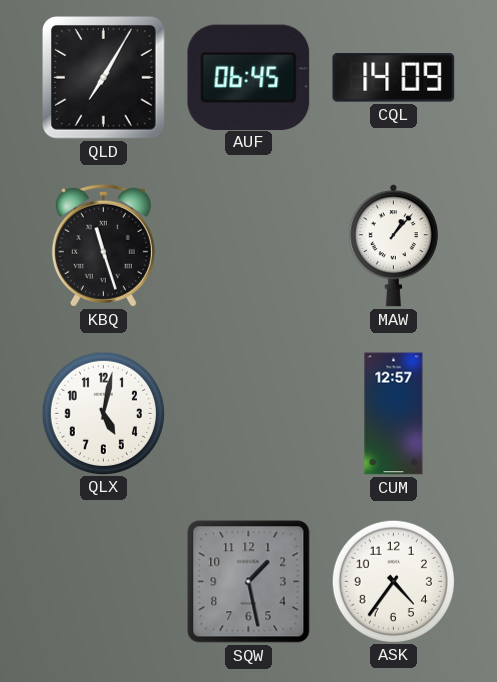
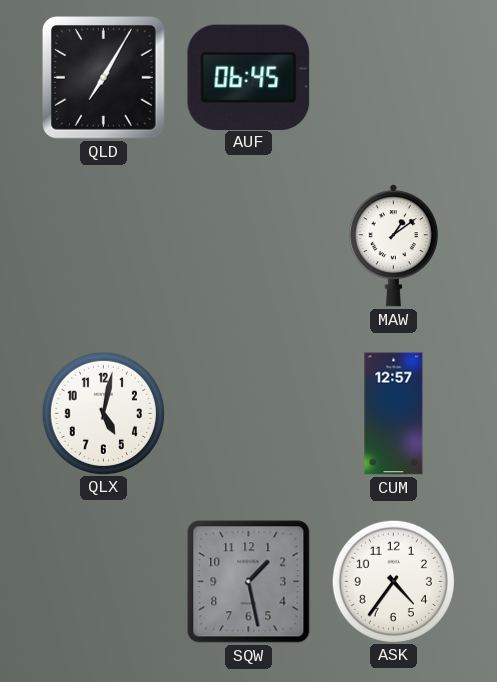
CQL: 14:09 -> none
KBQ: 11:27 -> none
MAW: 1:07 -> 1:09
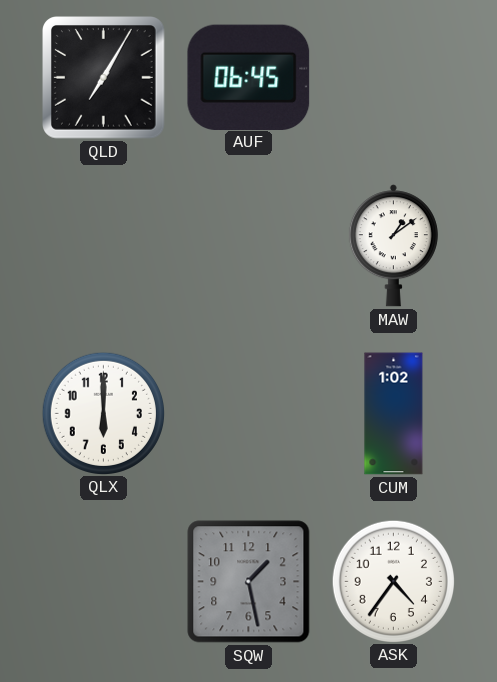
QLX: 5:02 -> 6:00
CUM: 12:57 -> 1:02
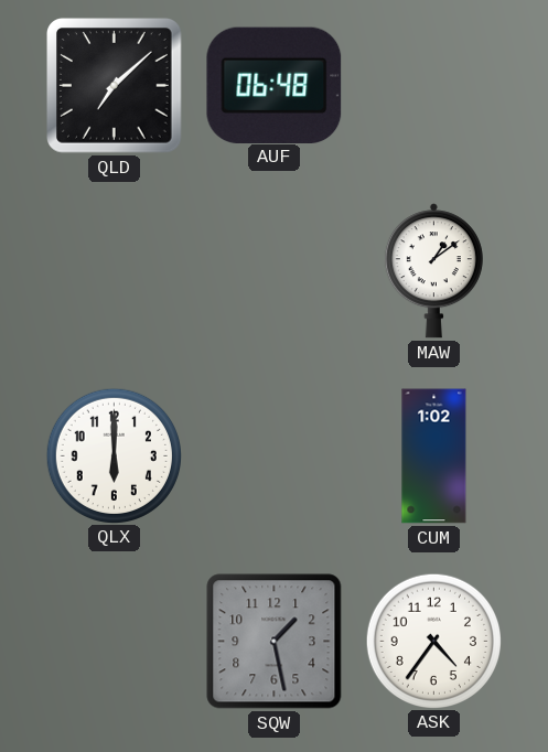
QLD: 7:05 -> 7:08
AUF: 06:45 -> 06:48
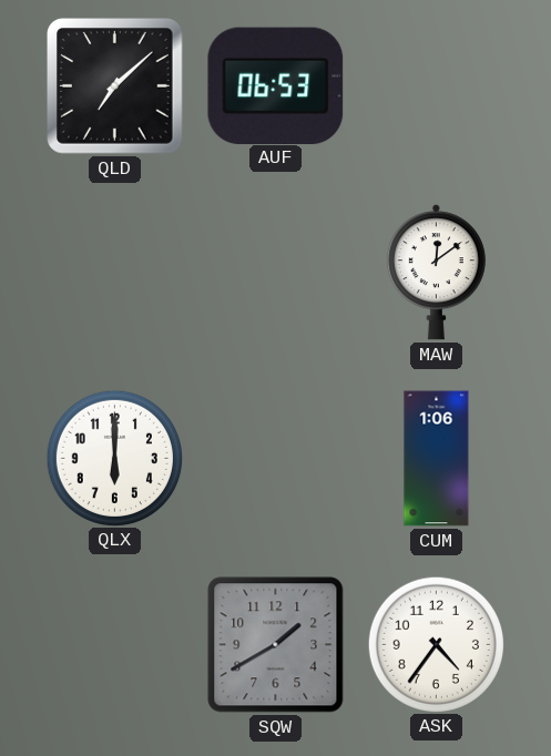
AUF: 06:48 -> 06:53
MAW: 1:09 -> 12:09
CUM: 1:02 -> 1:06
SQW: 1:28 -> 1:40
